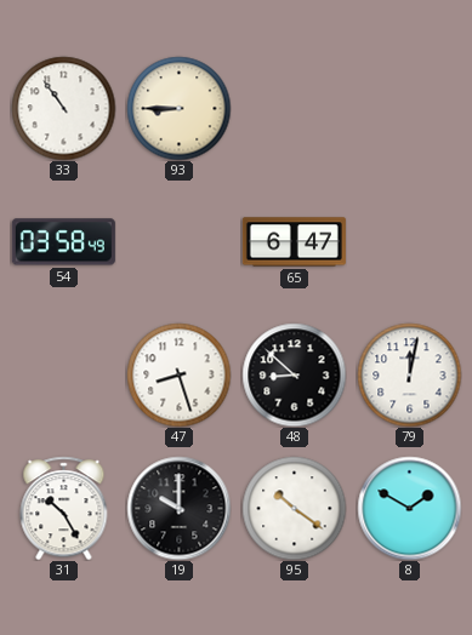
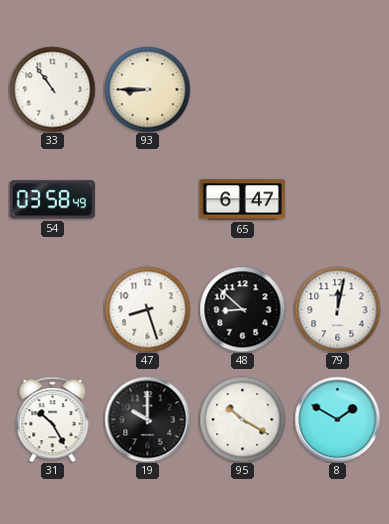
95: 10:21 -> 10:20
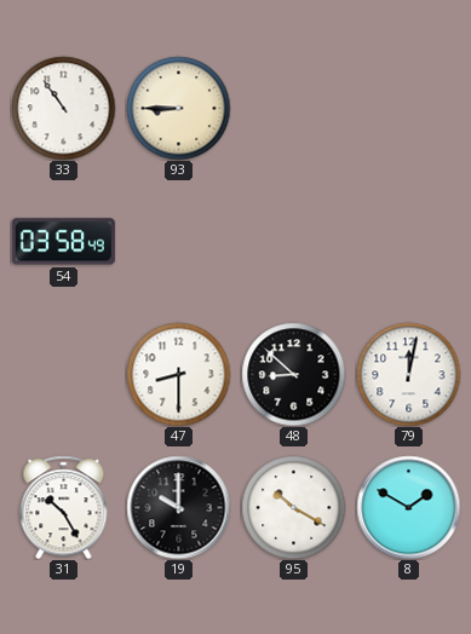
65: 6:47 -> none
47: 8:27 -> 8:30
